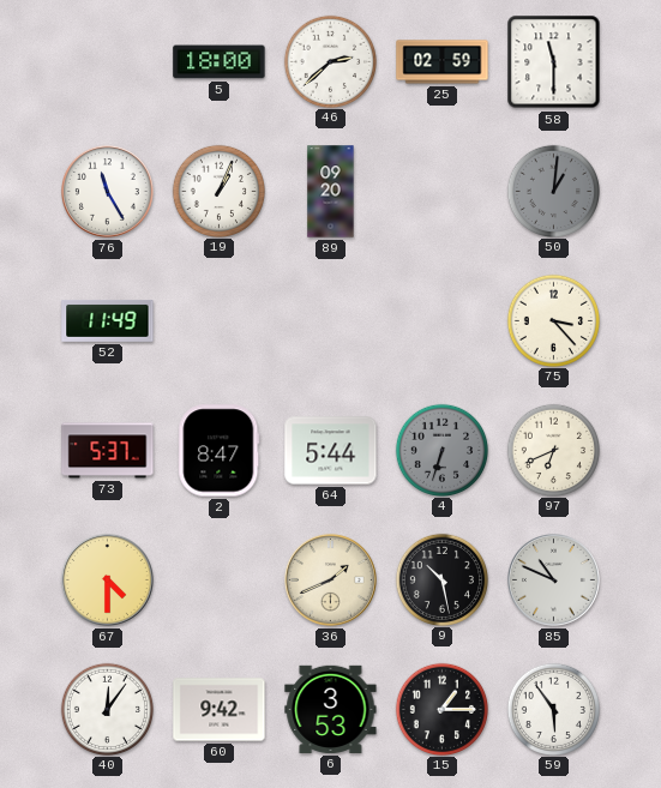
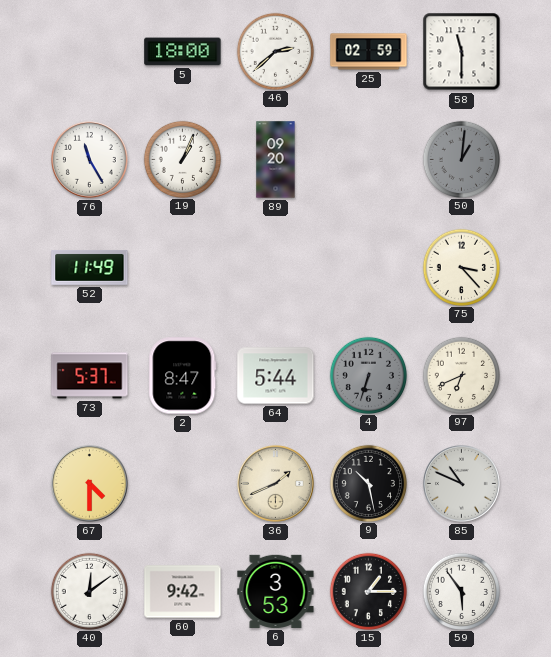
40: 12:06 -> 12:09
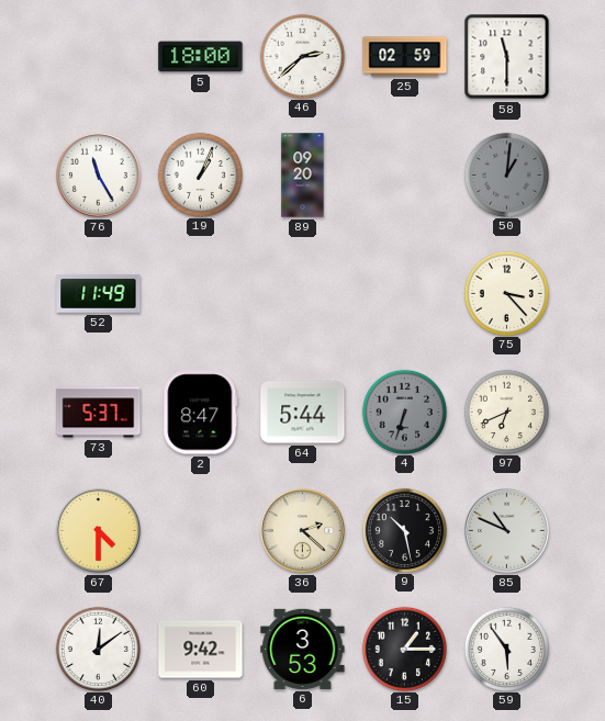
36: 1:41 -> 2:22
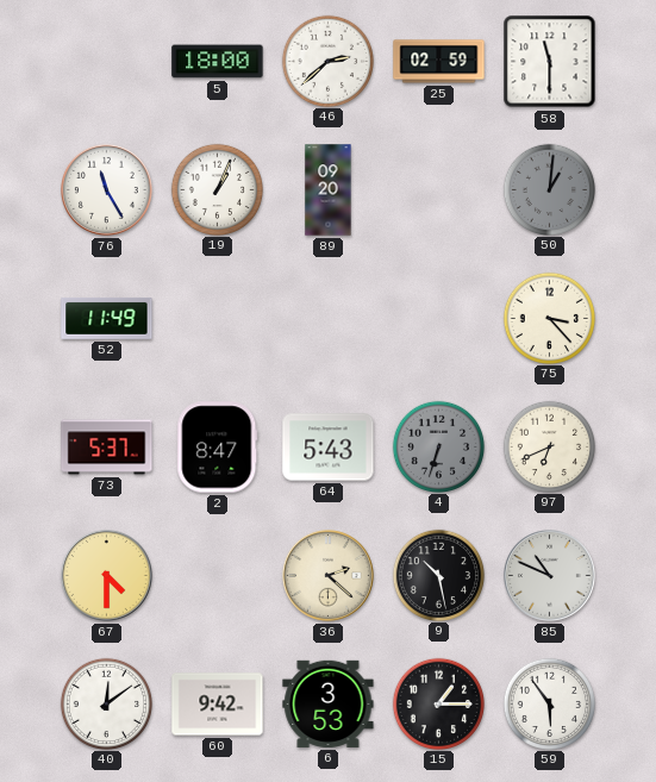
64: 5:44 -> 5:43
